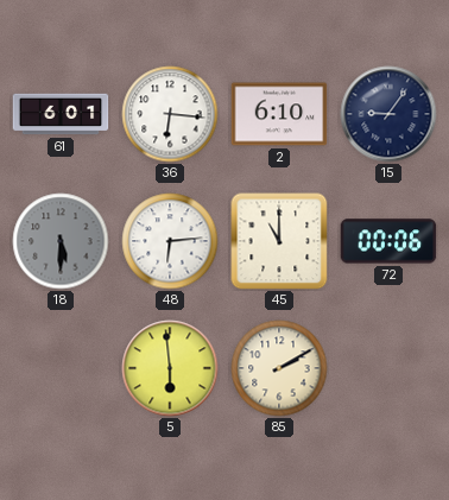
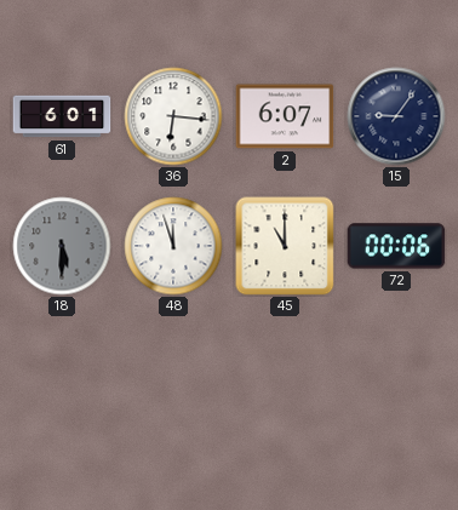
2: 6:10 -> 6:07
48: 6:14 -> 11:57
5: 5:59 -> none
85: 2:10 -> none
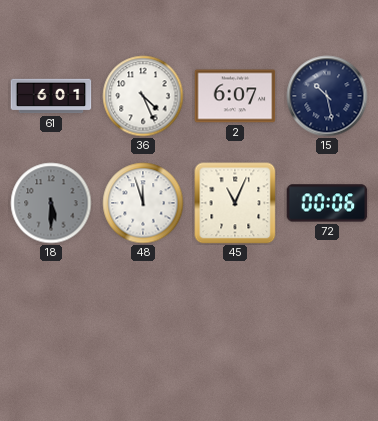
36: 6:16 -> 4:26
15: 9:06 -> 10:28
45: 11:00 -> 11:04
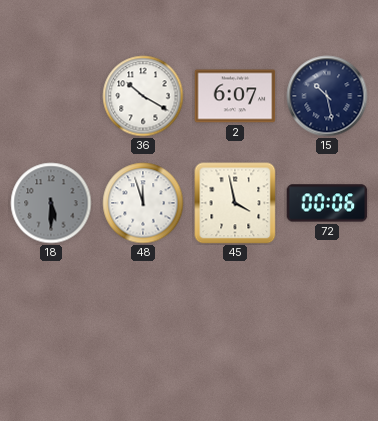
61: 6:01 -> none
36: 4:26 -> 10:20
45: 11:04 -> 3:58
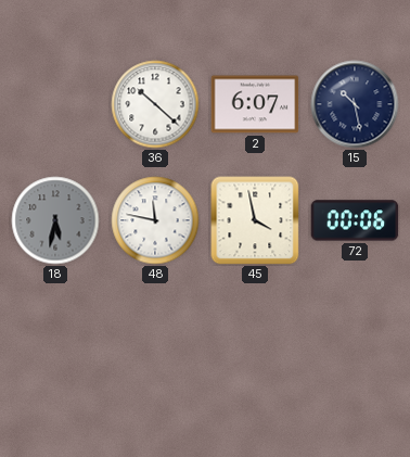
36: 10:20 -> 10:22
18: 5:30 -> 5:32
48: 11:57 -> 11:47
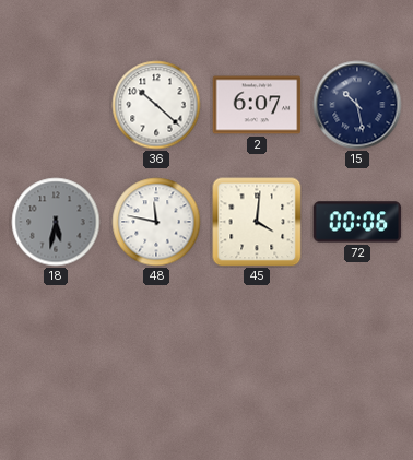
45: 3:58 -> 4:01
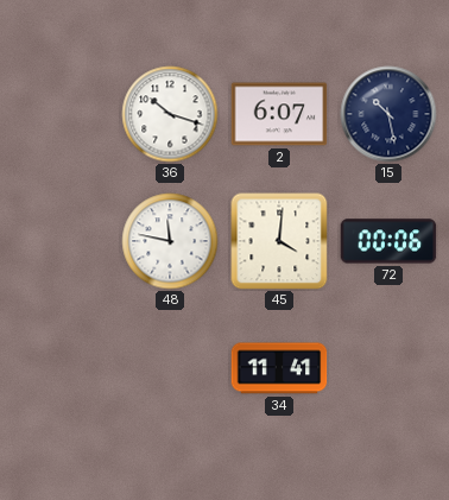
36: 10:22 -> 10:18
18: 5:32 -> none
34: none -> 11:41
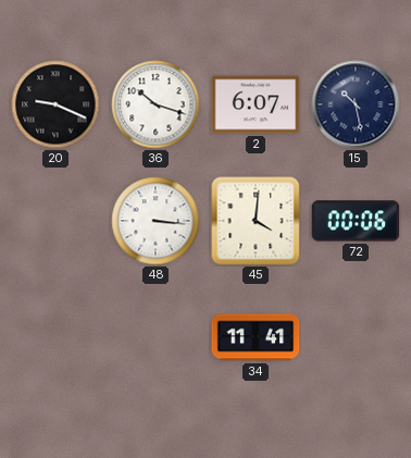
20: none -> 9:19
48: 11:47 -> 3:16
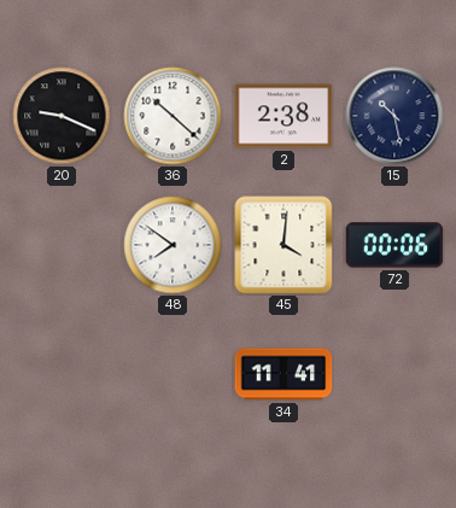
36: 10:18 -> 10:22
2: 6:07 -> 2:38
48: 3:16 -> 7:51
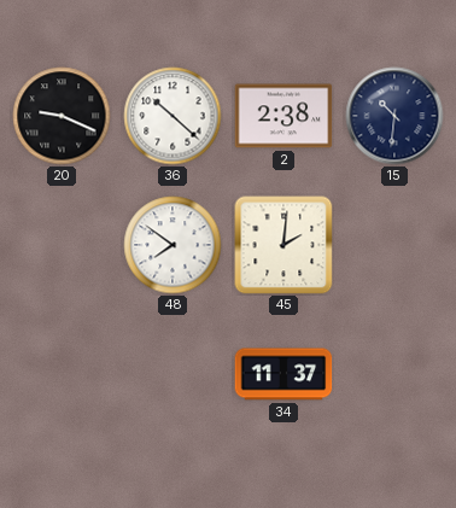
15: 10:28 -> 10:31
45: 4:01 -> 2:01
72: 00:06 -> none
34: 11:41 -> 11:37
